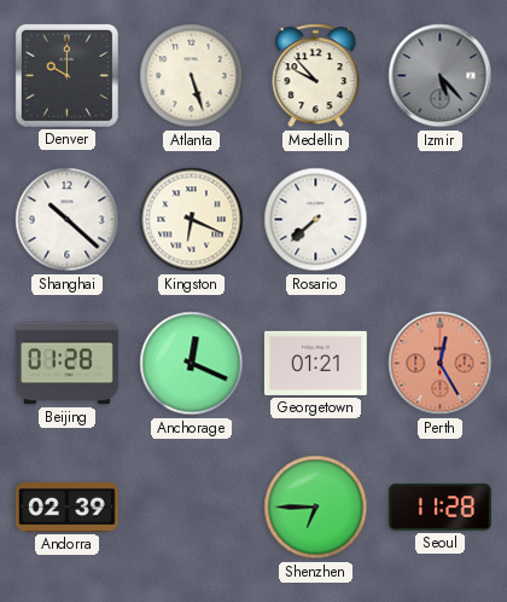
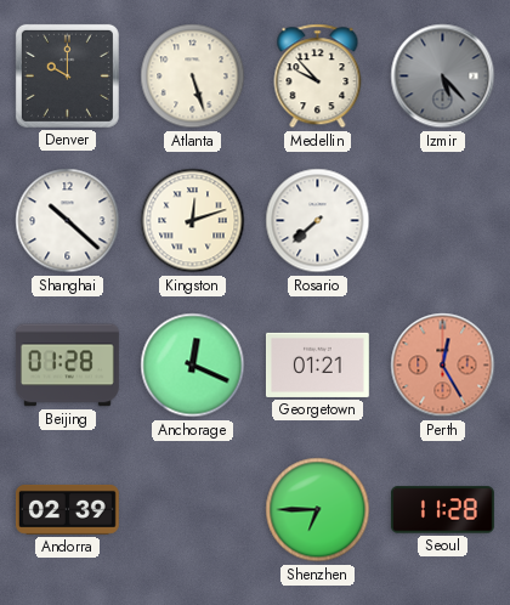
Kingston: 6:19 -> 12:12
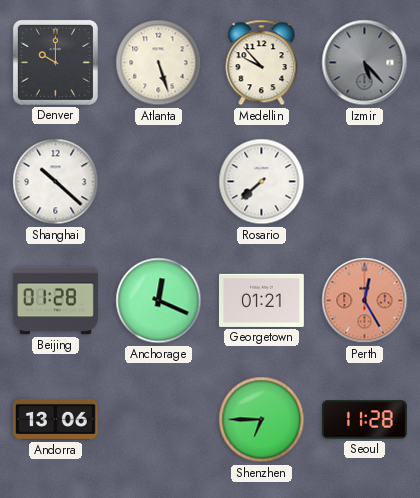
Kingston: 12:12 -> none
Andorra: 02:39 -> 13:06
